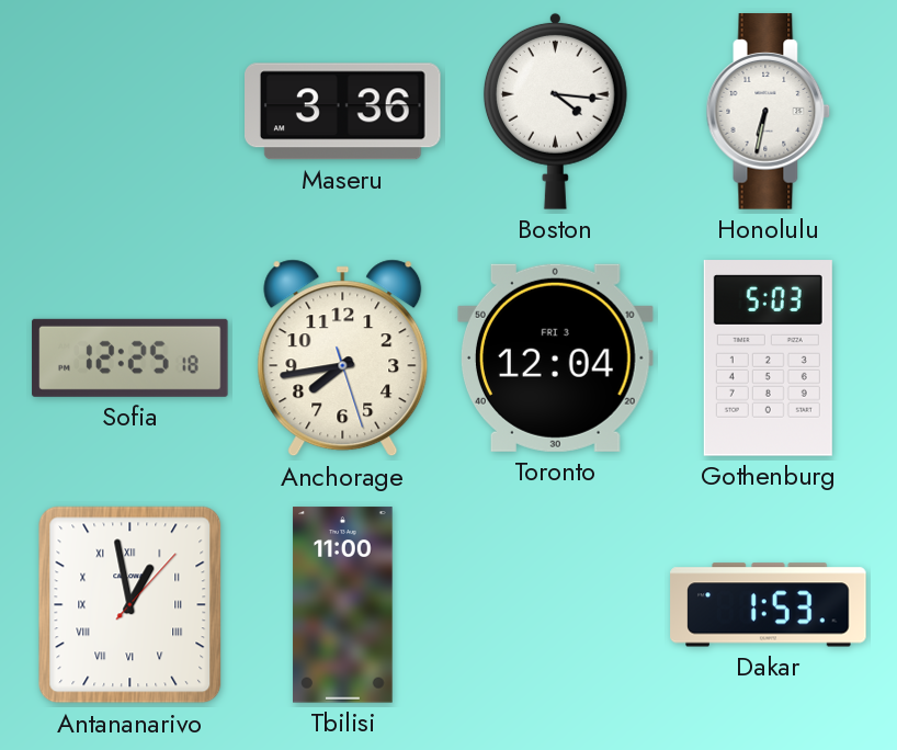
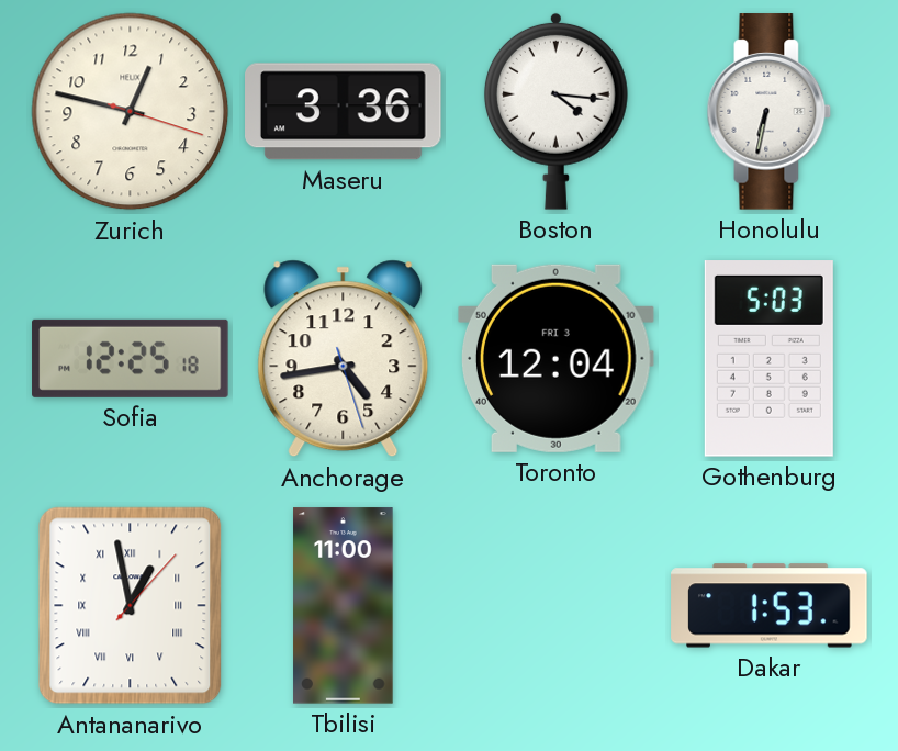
Zurich: none -> 12:47
Anchorage: 7:43 -> 4:43
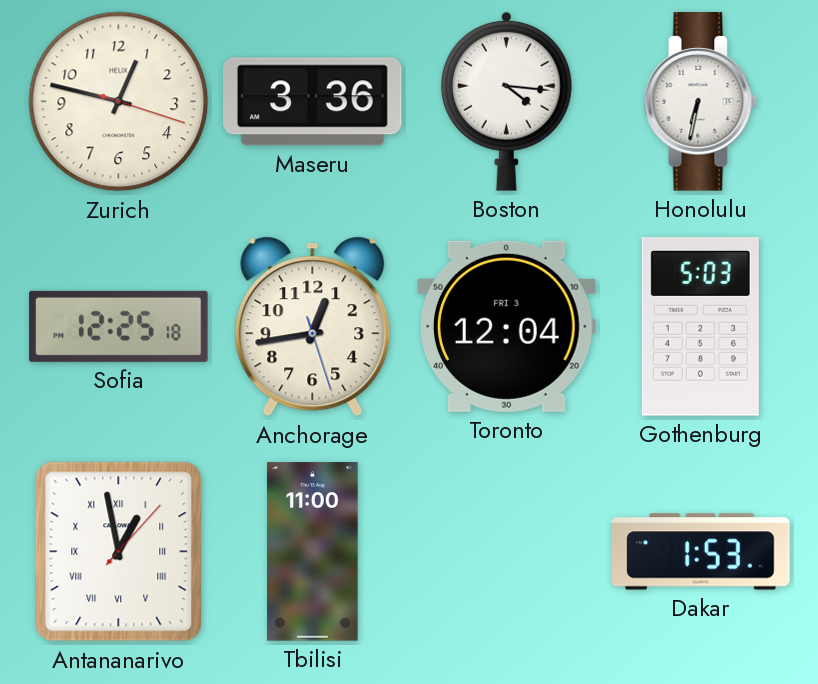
Anchorage: 4:43 -> 12:43
